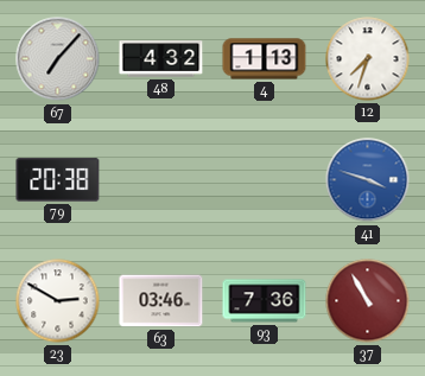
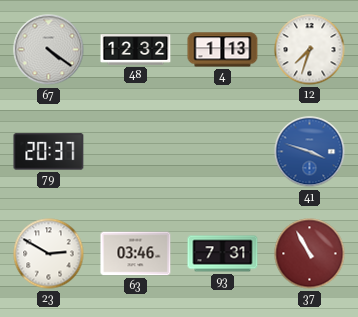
67: 7:07 -> 4:21
48: 4:32 -> 12:32
79: 20:38 -> 20:37
93: 7:36 -> 7:31
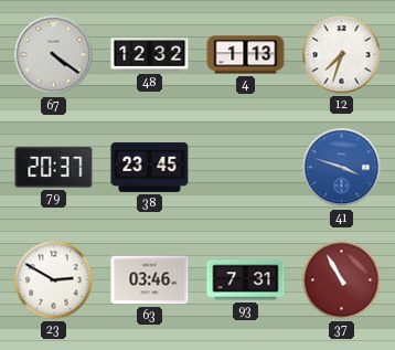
38: none -> 23:45
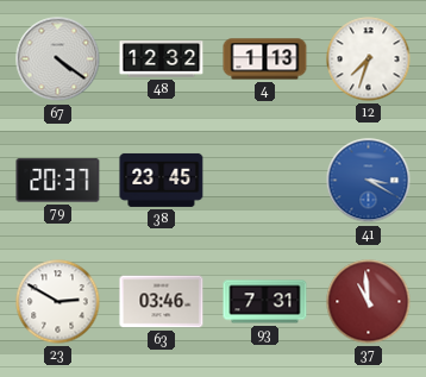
41: 3:48 -> 3:20
37: 10:55 -> 10:59
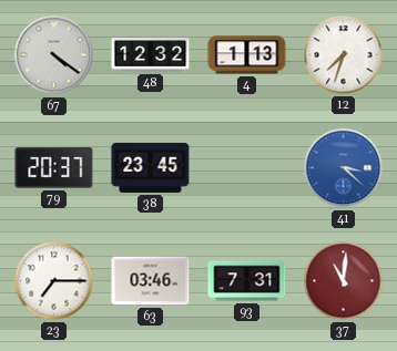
41: 3:20 -> 3:22
23: 2:50 -> 7:15
37: 10:59 -> 11:01
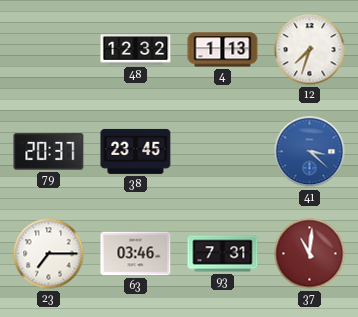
67: 4:21 -> none
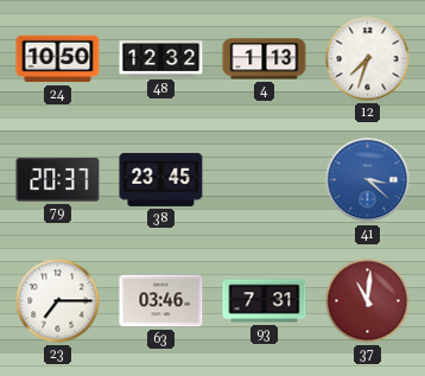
24: none -> 10:50
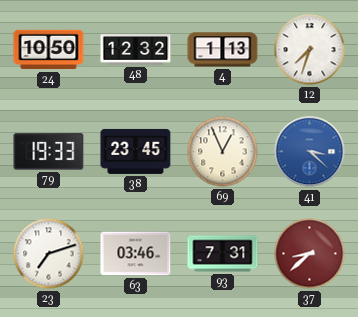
79: 20:37 -> 19:33
69: none -> 12:56
23: 7:15 -> 7:12
37: 11:01 -> 8:38
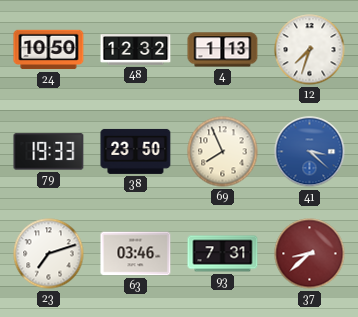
38: 23:45 -> 23:50
69: 12:56 -> 7:56
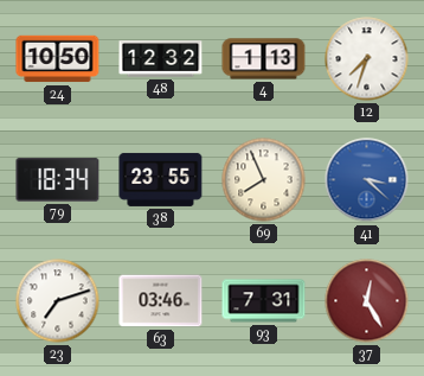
79: 19:33 -> 18:34
38: 23:50 -> 23:55
37: 8:38 -> 12:25
